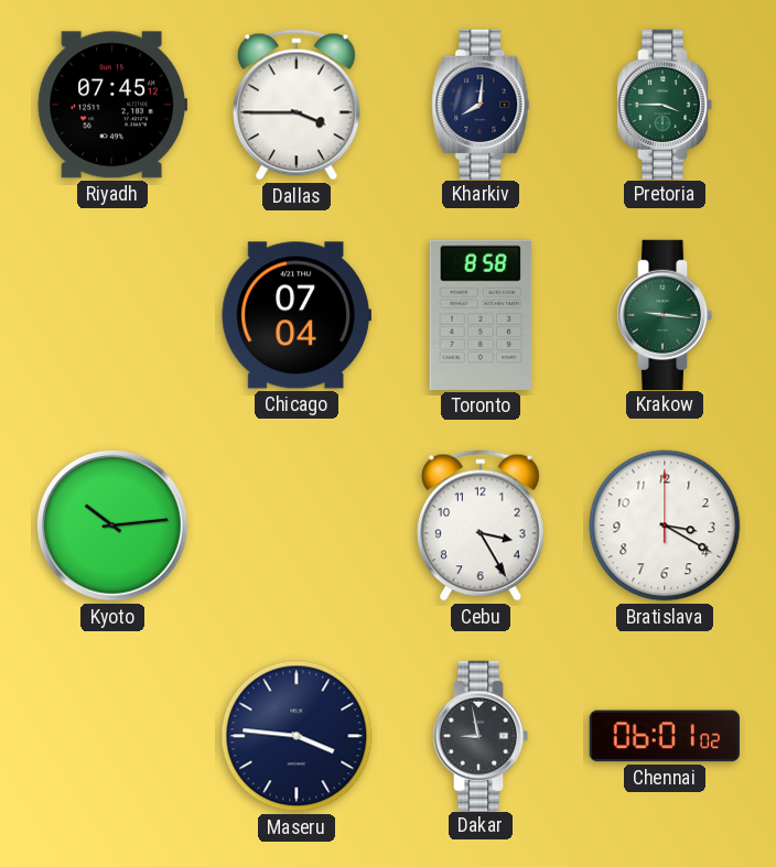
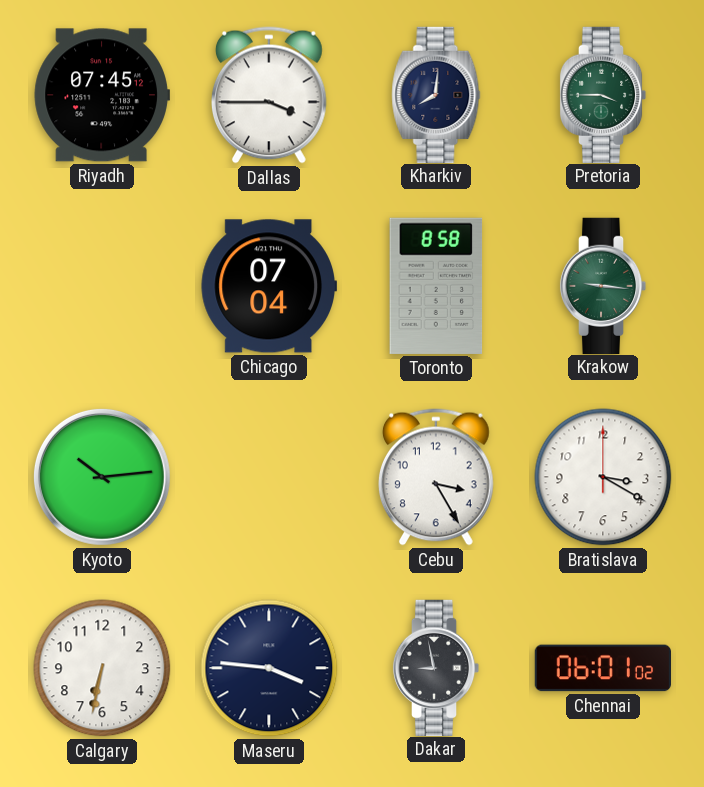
Calgary: none -> 6:32
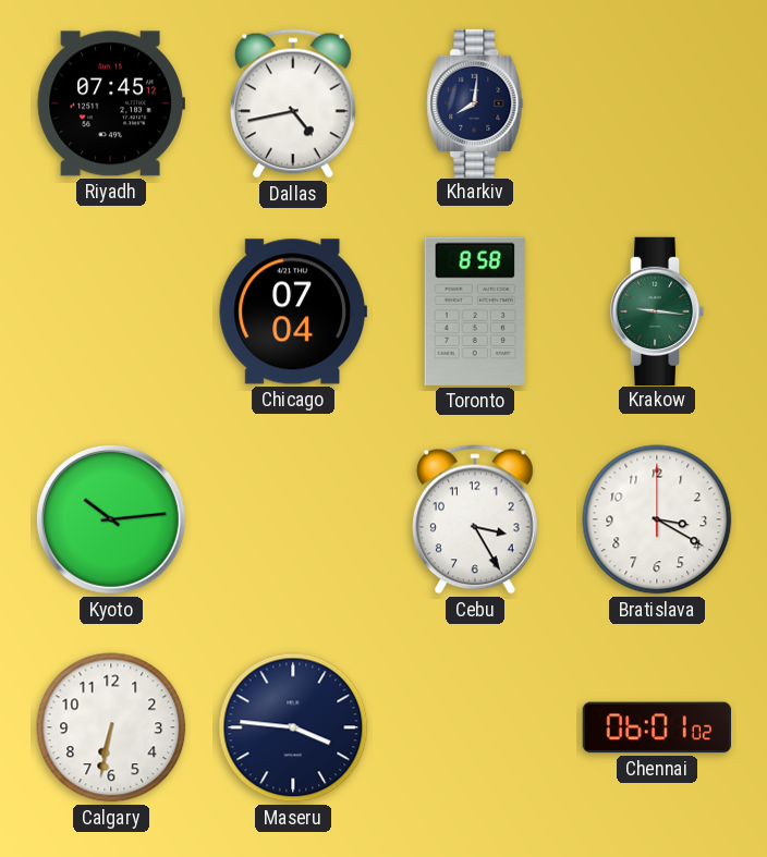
Dallas: 3:45 -> 4:43
Pretoria: 3:45 -> none
Dakar: 8:58 -> none
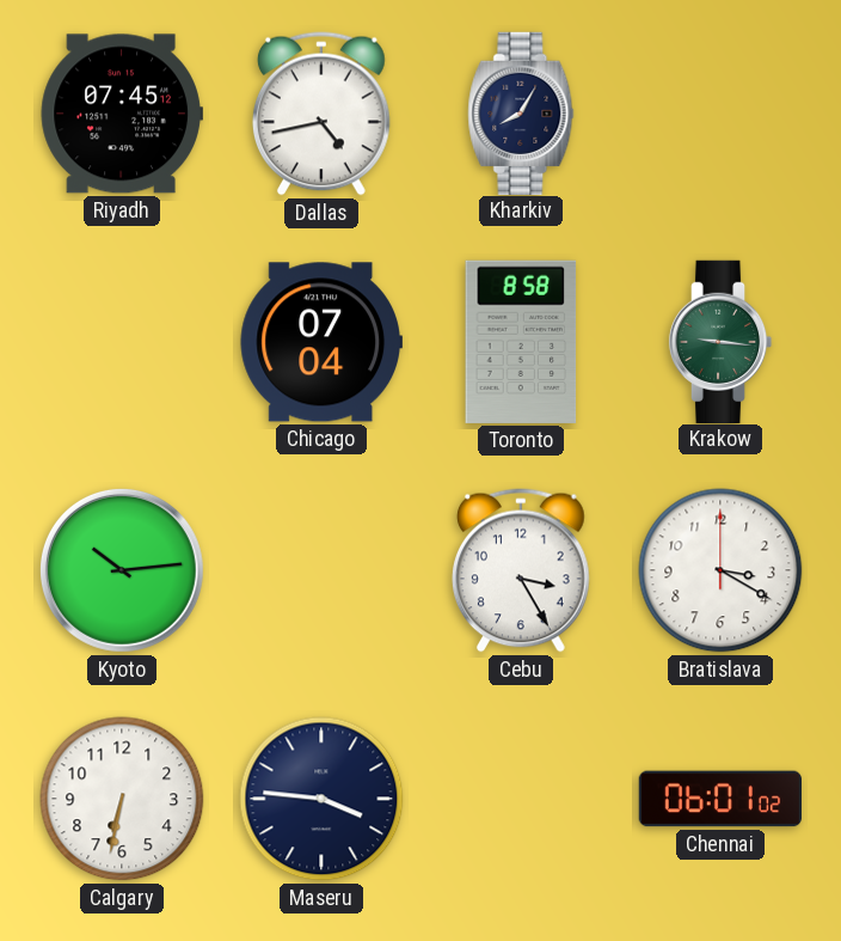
Kharkiv: 8:01 -> 8:05
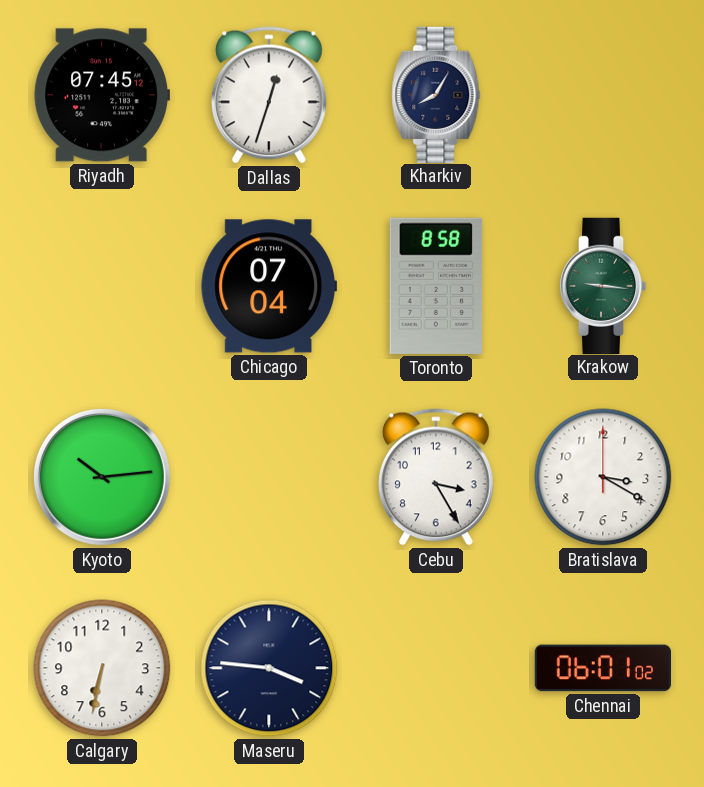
Dallas: 4:43 -> 12:33
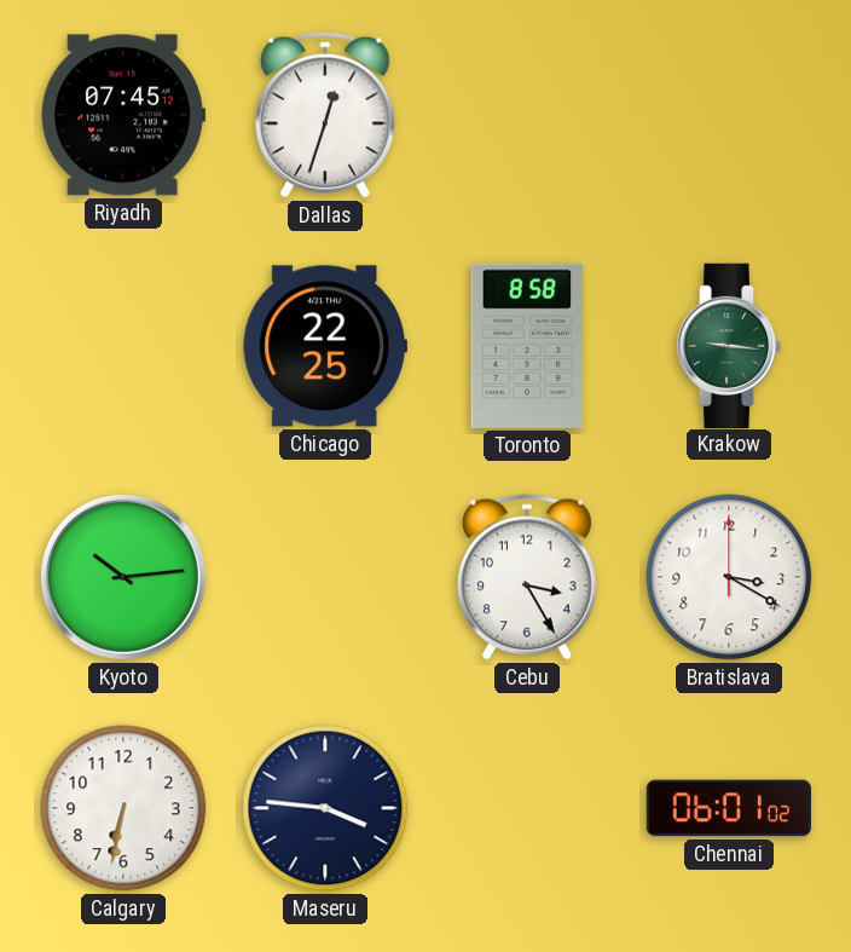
Kharkiv: 8:05 -> none
Chicago: 07:04 -> 22:25
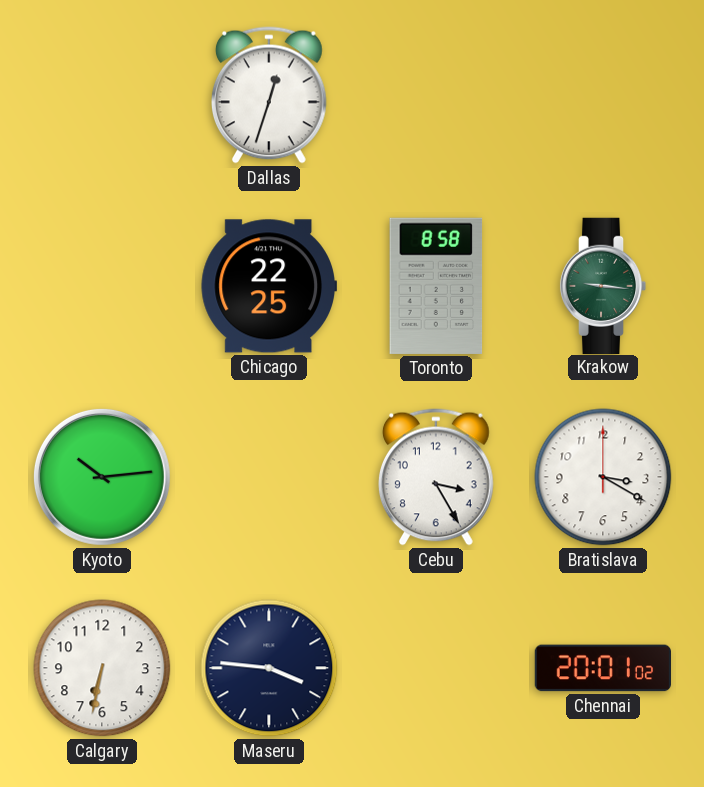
Riyadh: 07:45 -> none
Chennai: 06:01 -> 20:01
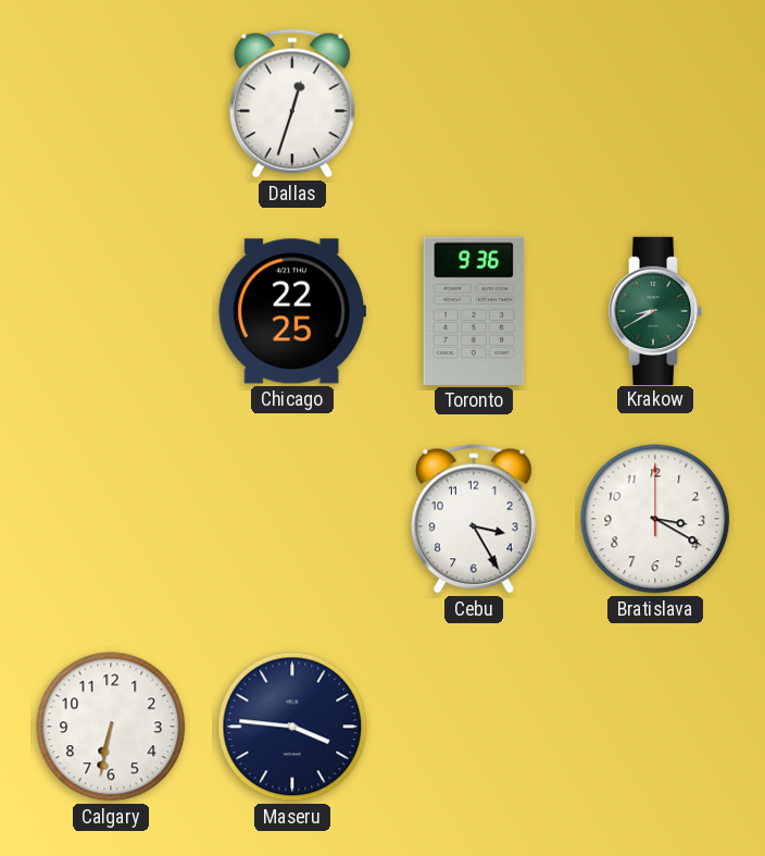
Toronto: 8:58 -> 9:36
Krakow: 9:16 -> 8:40
Kyoto: 10:14 -> none
Chennai: 20:01 -> none
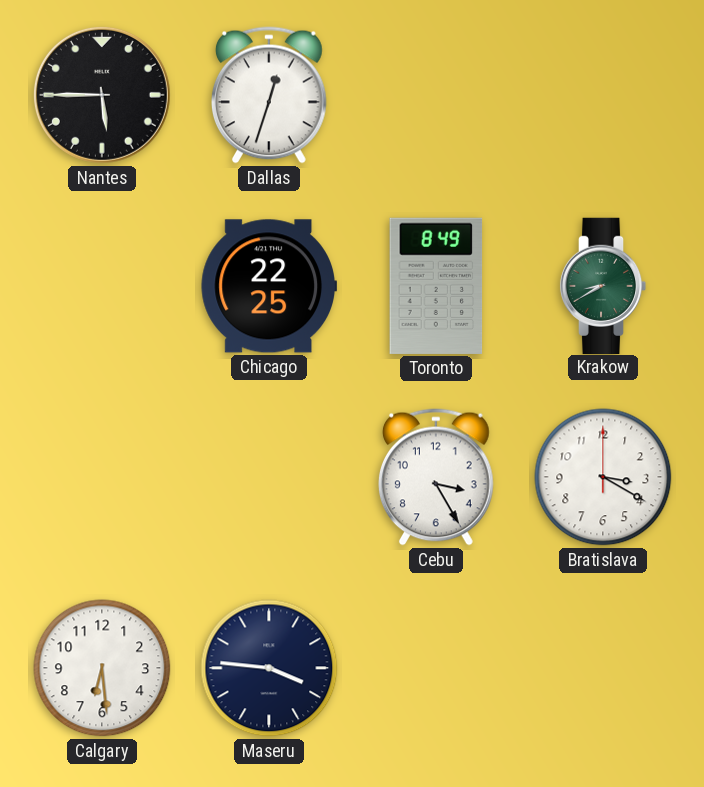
Nantes: none -> 5:45
Toronto: 9:36 -> 8:49
Calgary: 6:32 -> 6:29
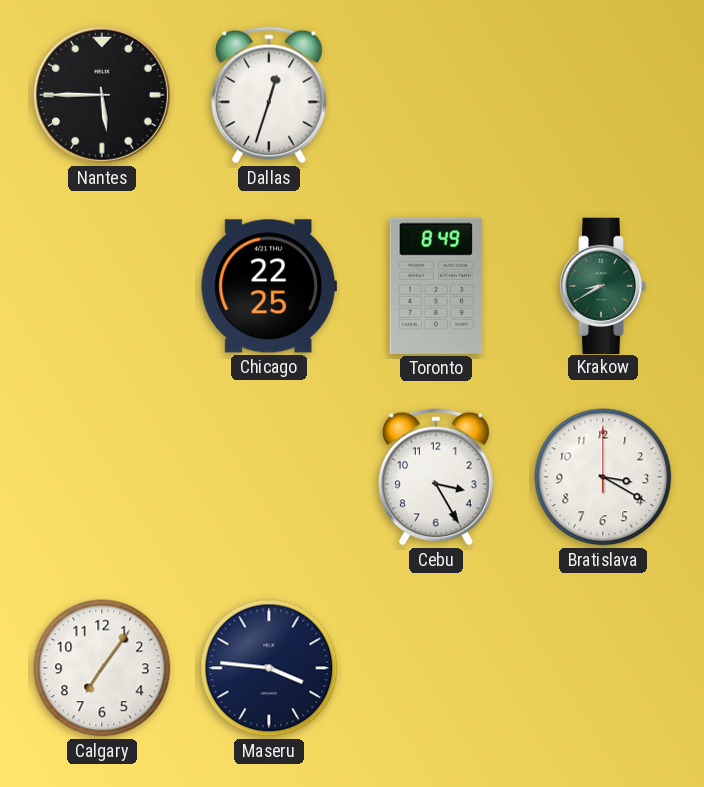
Calgary: 6:29 -> 7:06
